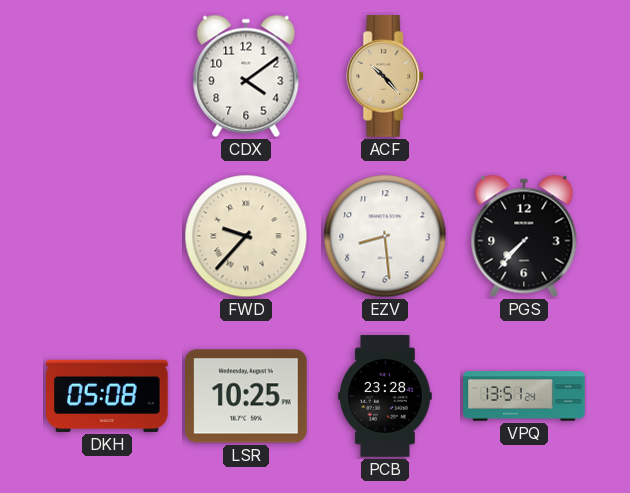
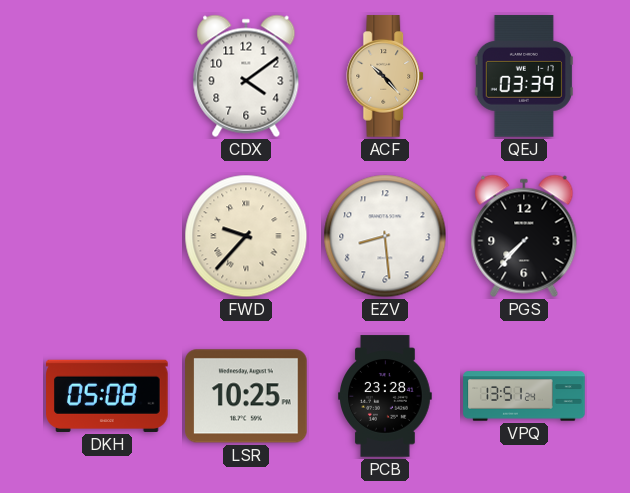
QEJ: none -> 03:39
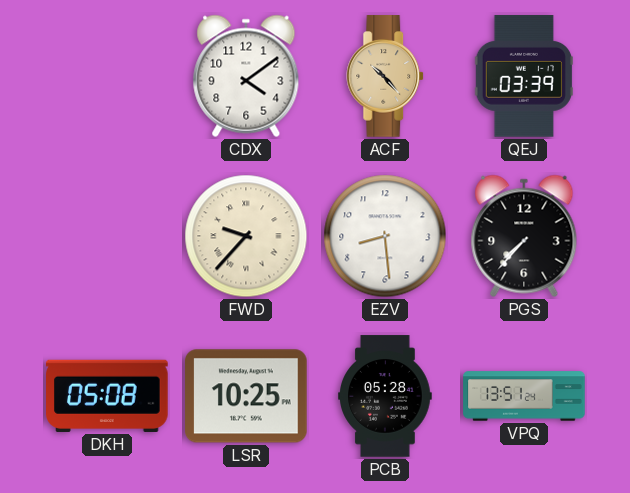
PCB: 23:28 -> 05:28
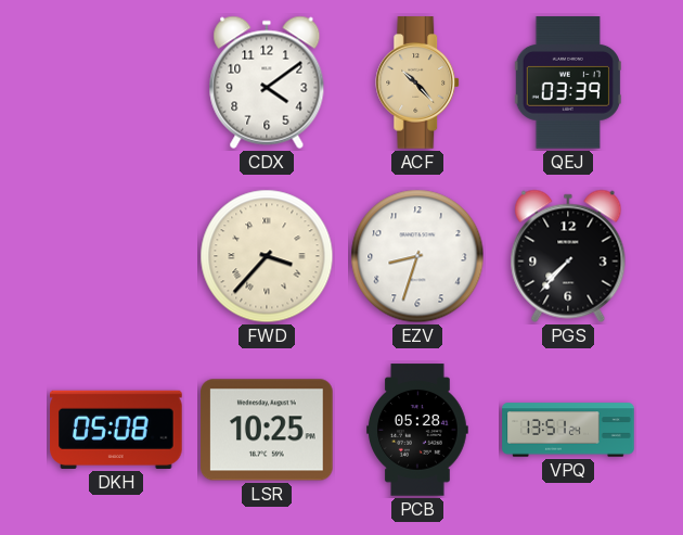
FWD: 9:37 -> 3:37
EZV: 8:29 -> 8:33
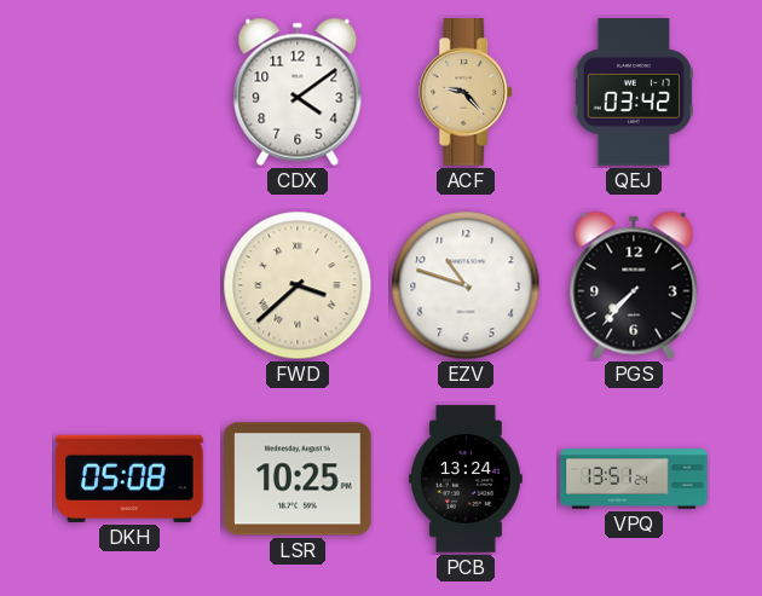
ACF: 10:23 -> 9:23
QEJ: 03:39 -> 03:42
FWD: 3:37 -> 3:38
EZV: 8:33 -> 10:48
PCB: 05:28 -> 13:24
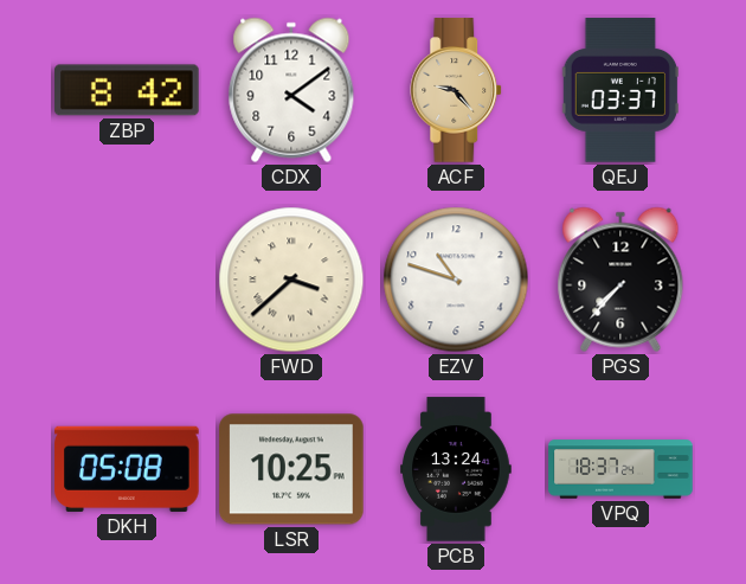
ZBP: none -> 8:42
QEJ: 03:42 -> 03:37
VPQ: 13:51 -> 18:37
